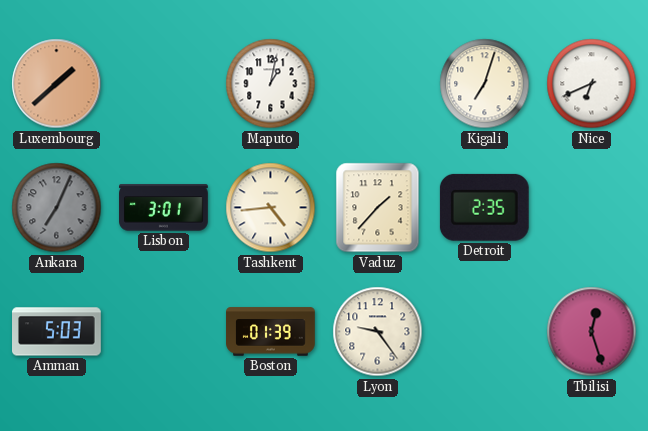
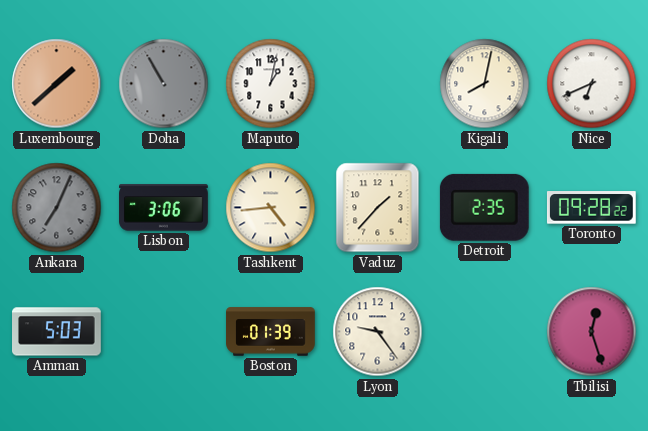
Doha: none -> 10:55
Kigali: 7:03 -> 8:02
Lisbon: 3:01 -> 3:06
Toronto: none -> 09:28
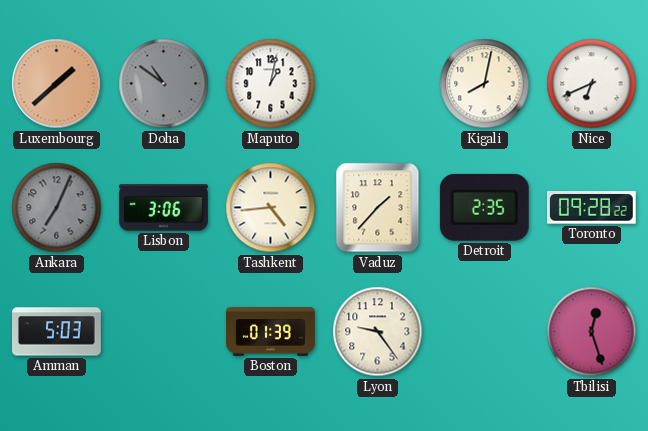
Doha: 10:55 -> 10:51
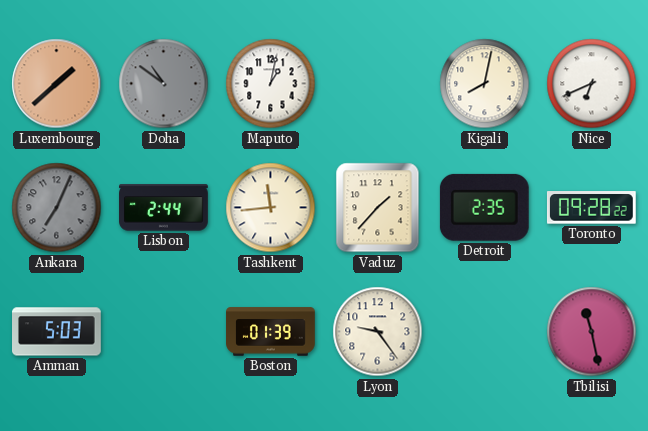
Lisbon: 3:06 -> 2:44
Tashkent: 4:44 -> 11:44
Tbilisi: 12:27 -> 11:28
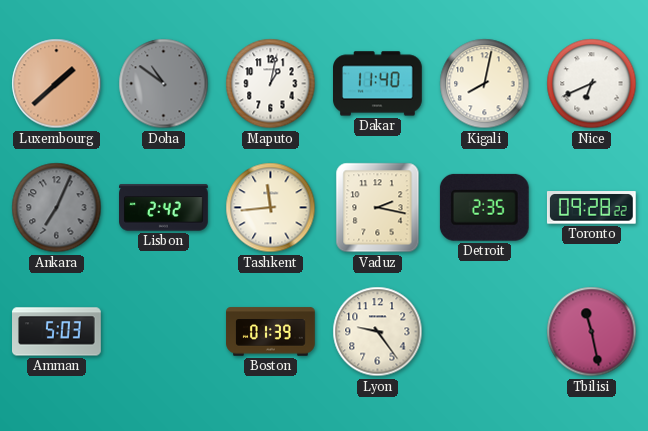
Dakar: none -> 11:40
Lisbon: 2:44 -> 2:42
Vaduz: 1:37 -> 2:17
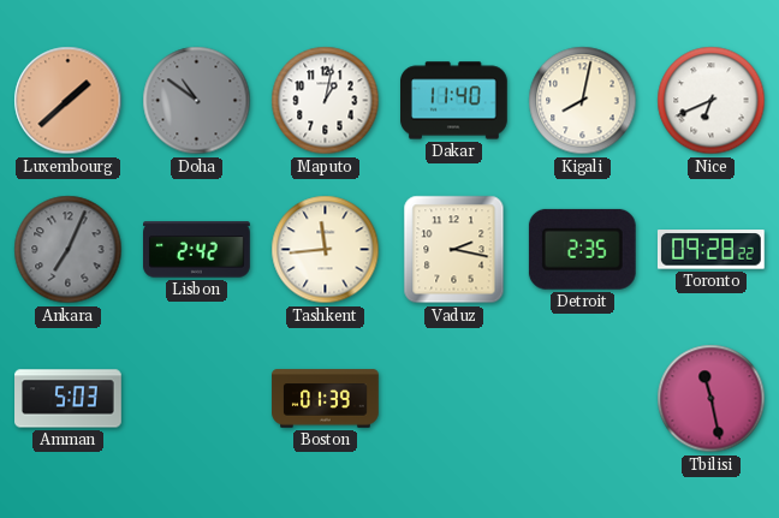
Lyon: 9:24 -> none
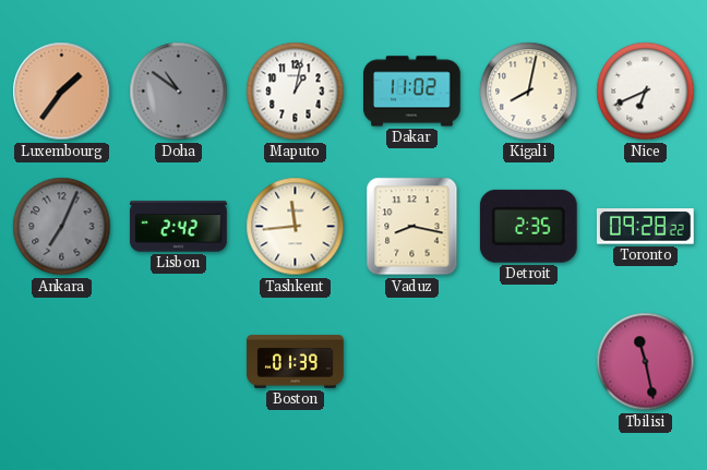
Luxembourg: 1:38 -> 1:36
Dakar: 11:40 -> 11:02
Vaduz: 2:17 -> 8:17
Amman: 5:03 -> none
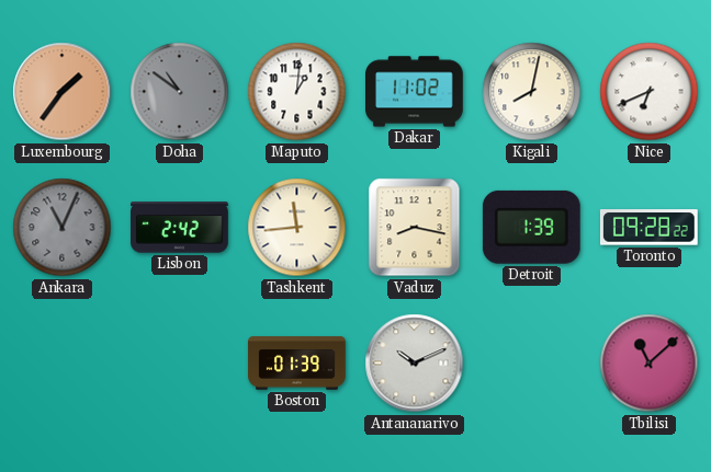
Maputo: 1:02 -> 1:01
Ankara: 7:04 -> 11:04
Detroit: 2:35 -> 1:39
Antananarivo: none -> 10:11
Tbilisi: 11:28 -> 11:08
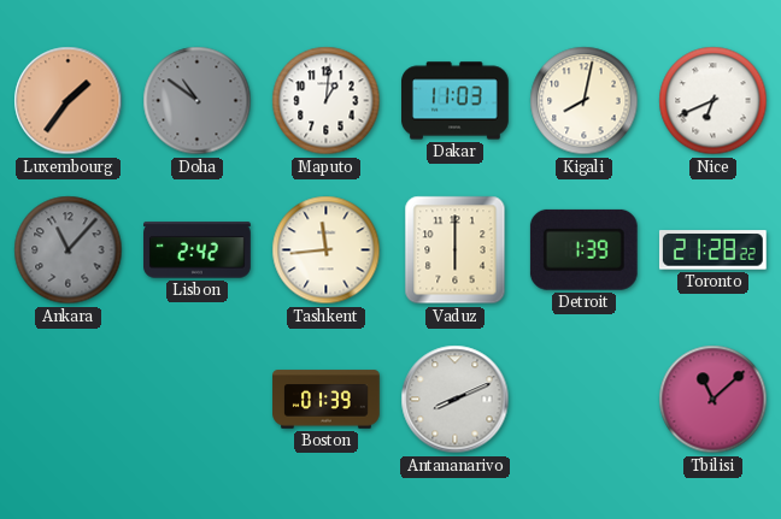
Dakar: 11:02 -> 11:03
Ankara: 11:04 -> 11:07
Vaduz: 8:17 -> 6:00
Toronto: 09:28 -> 21:28
Antananarivo: 10:11 -> 8:11
